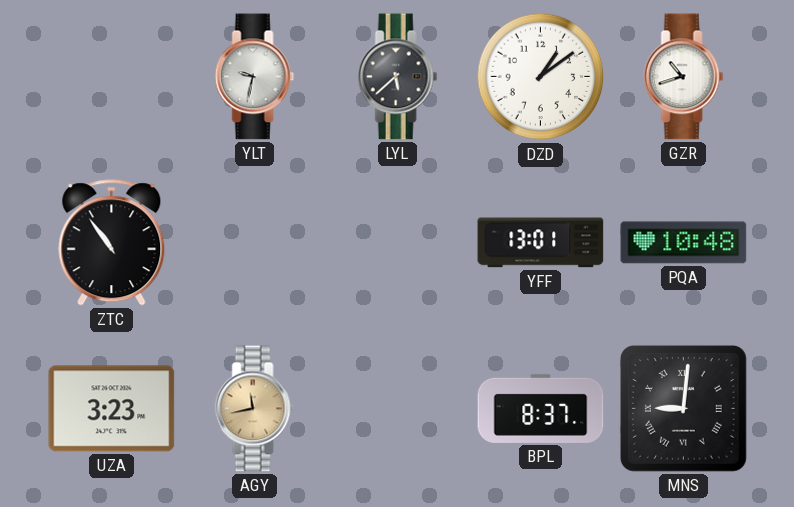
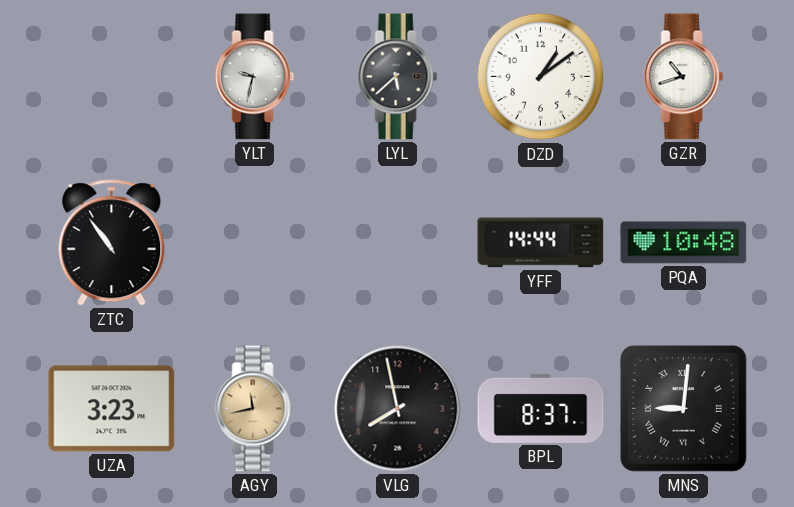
YFF: 13:01 -> 14:44
VLG: none -> 7:58
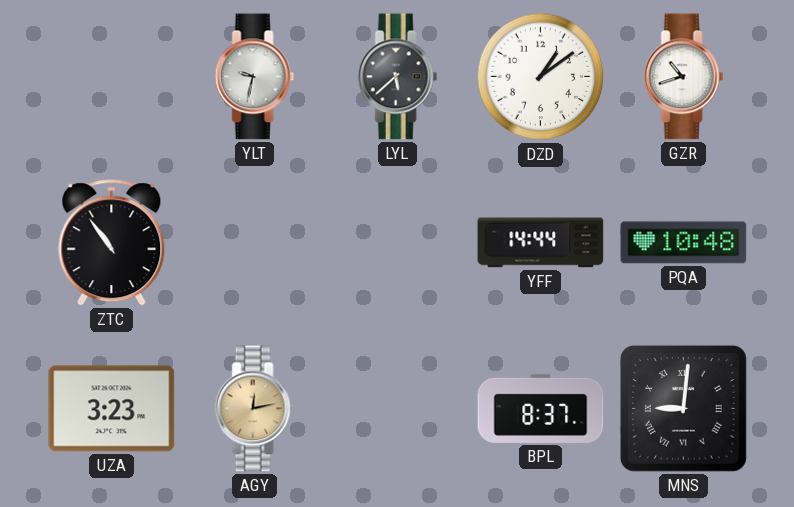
AGY: 11:43 -> 12:13
VLG: 7:58 -> none
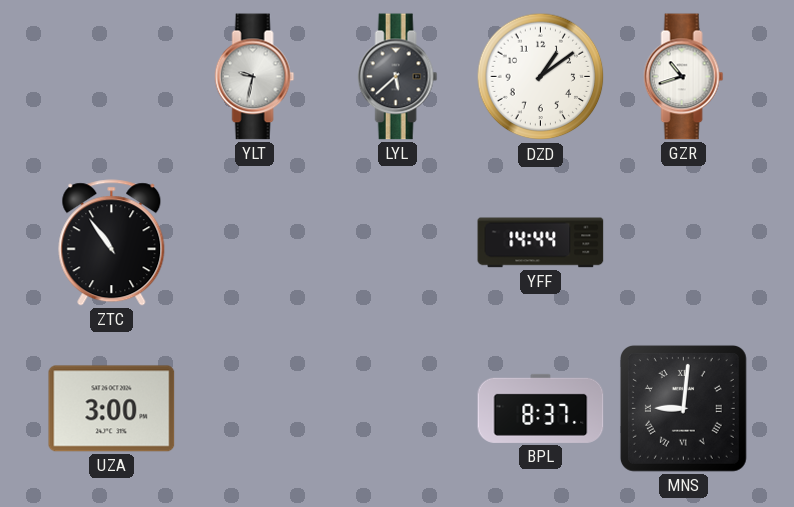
PQA: 10:48 -> none
UZA: 3:23 -> 3:00
AGY: 12:13 -> none
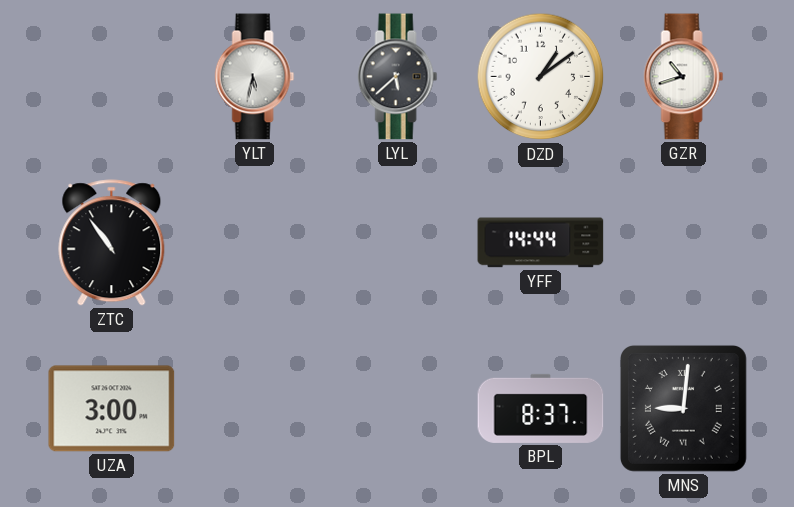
YLT: 9:32 -> 5:32
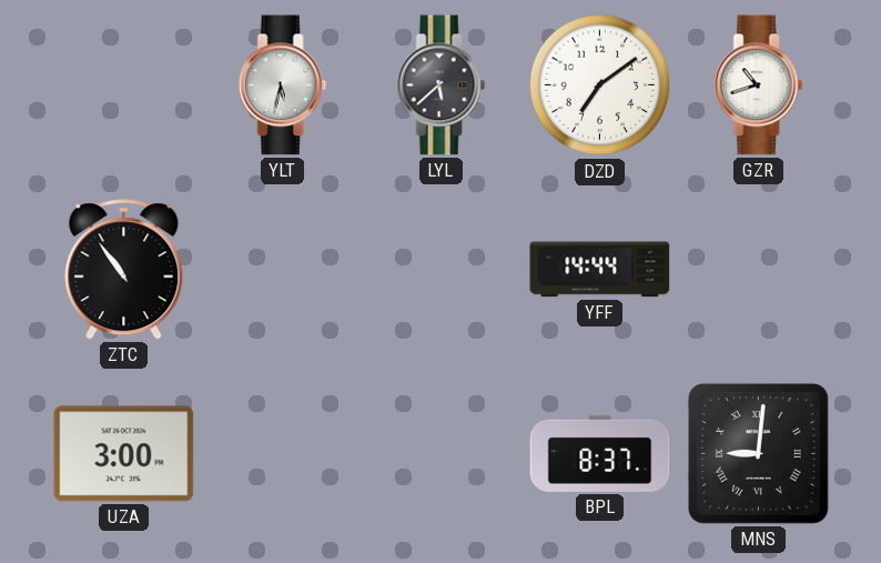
DZD: 1:09 -> 7:09
